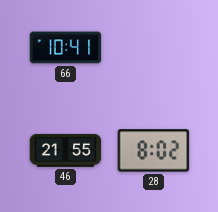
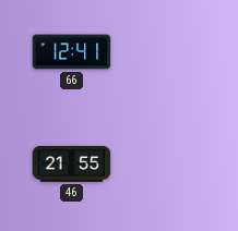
66: 10:41 -> 12:41
28: 8:02 -> none
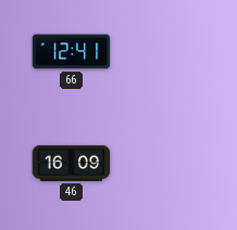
46: 21:55 -> 16:09
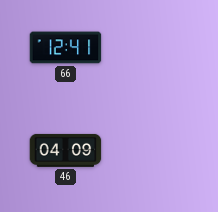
46: 16:09 -> 04:09
